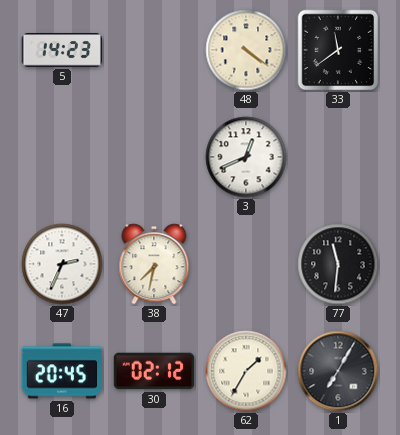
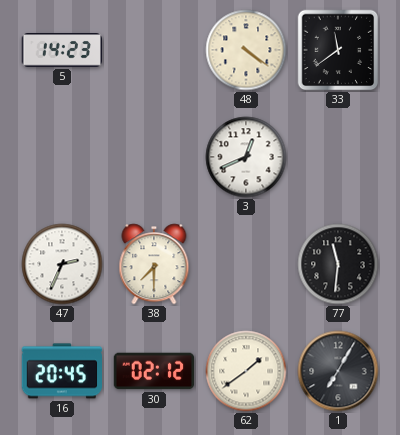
38: 7:32 -> 7:30
62: 1:35 -> 1:39
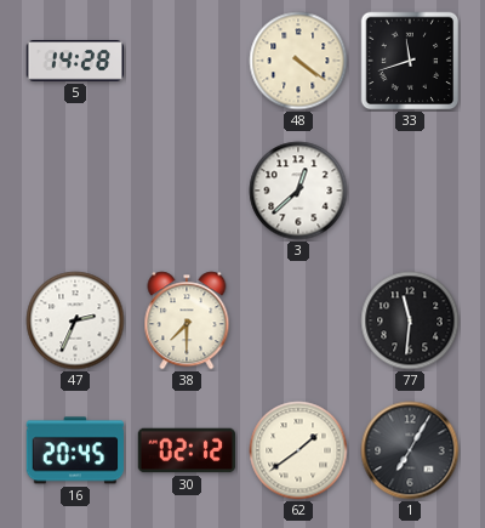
5: 14:23 -> 14:28
33: 11:39 -> 11:42
3: 12:41 -> 12:38
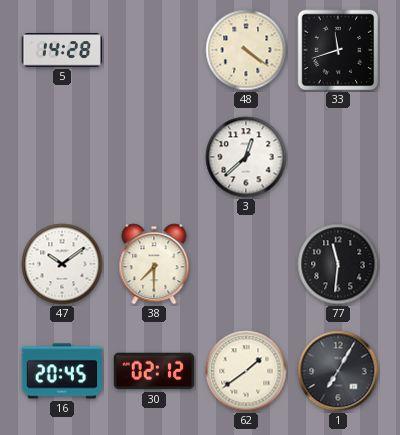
47: 2:34 -> 10:09
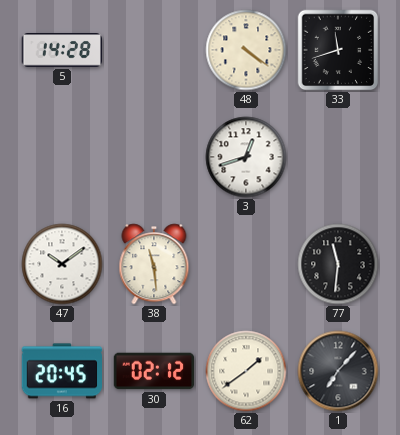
3: 12:38 -> 12:42
38: 7:30 -> 11:29
1: 7:05 -> 7:07
